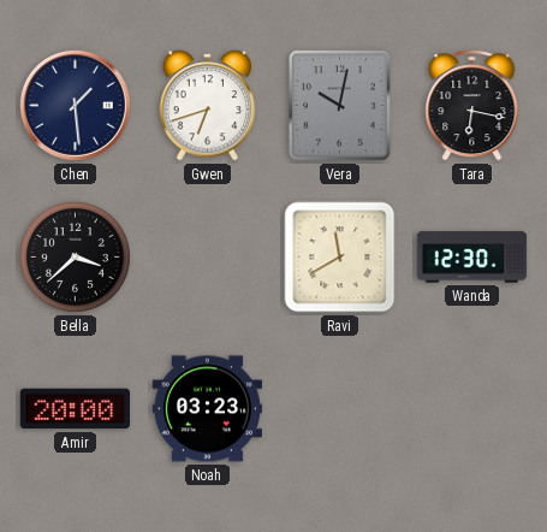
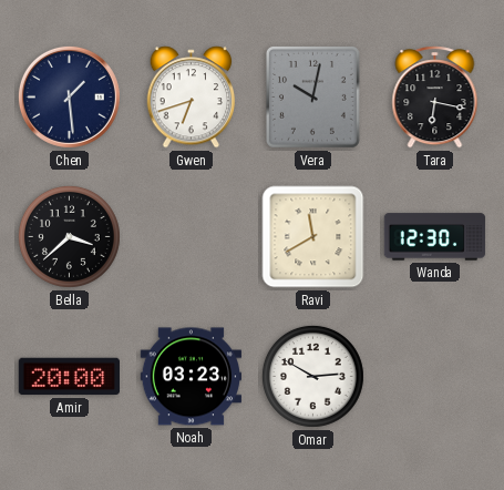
Omar: none -> 2:50
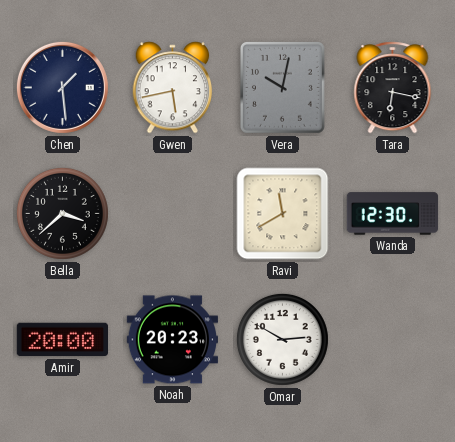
Gwen: 6:42 -> 5:43
Noah: 03:23 -> 20:23
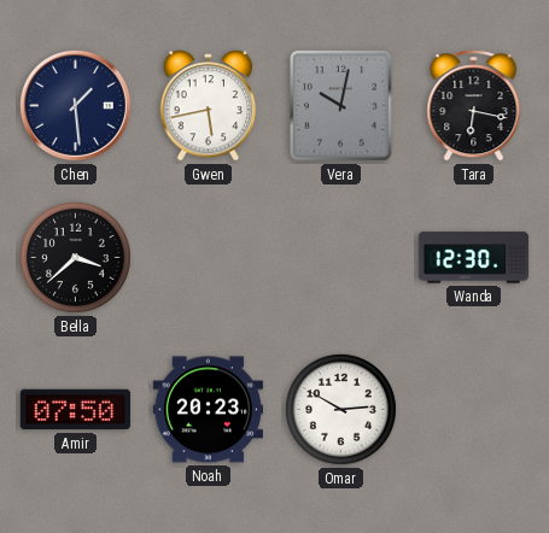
Ravi: 11:40 -> none
Amir: 20:00 -> 07:50
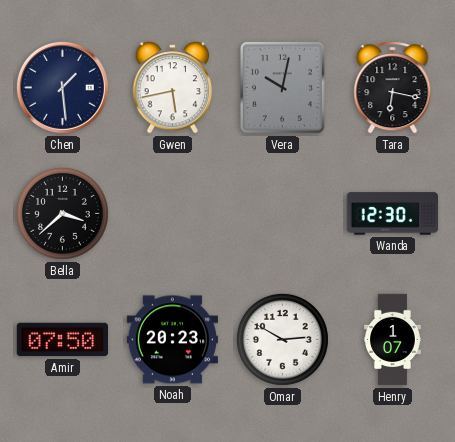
Henry: none -> 1:07
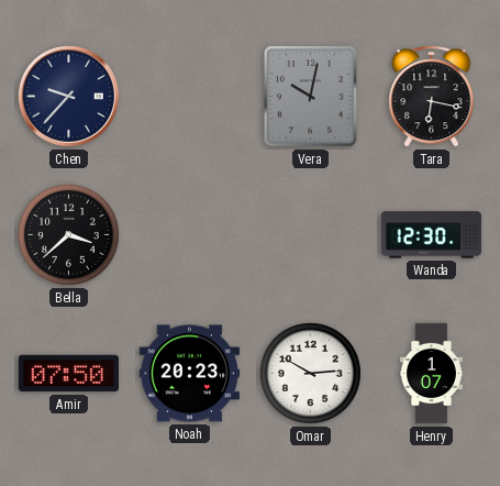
Chen: 1:29 -> 9:37
Gwen: 5:43 -> none
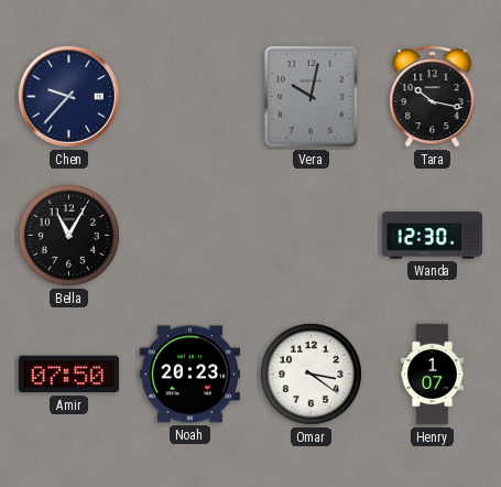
Tara: 6:17 -> 10:17
Bella: 3:38 -> 11:05
Omar: 2:50 -> 3:21
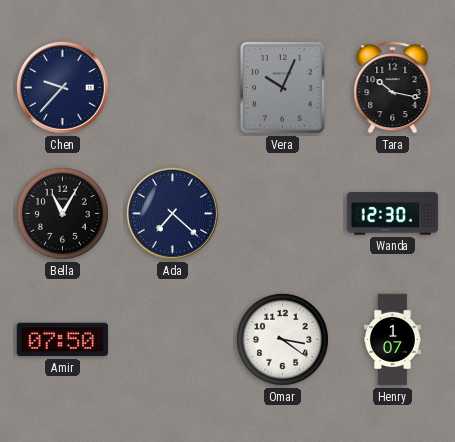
Vera: 10:02 -> 10:04
Ada: none -> 7:22
Noah: 20:23 -> none
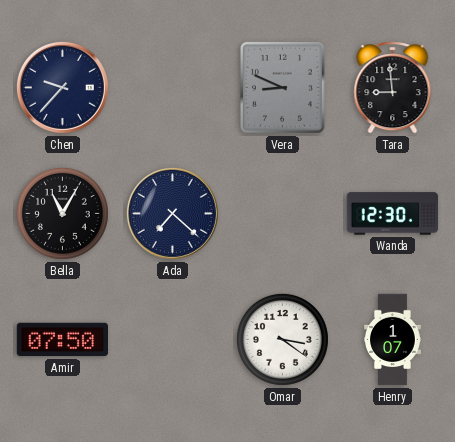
Vera: 10:04 -> 8:49
Tara: 10:17 -> 8:59
